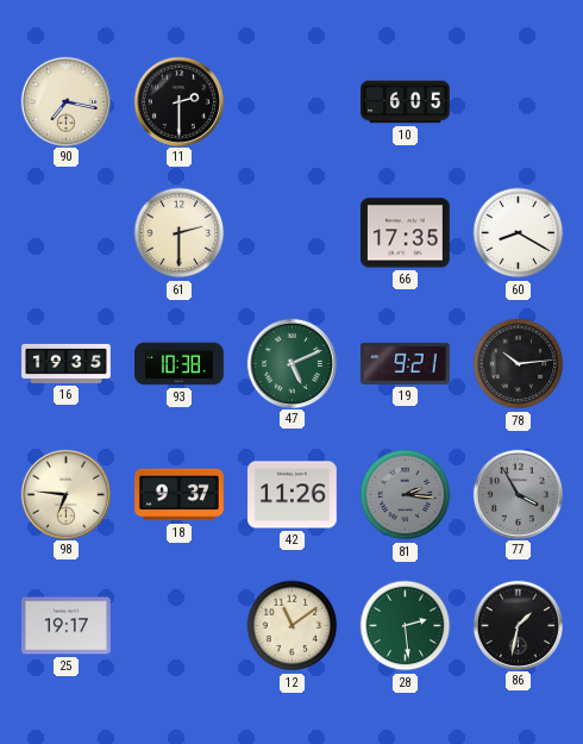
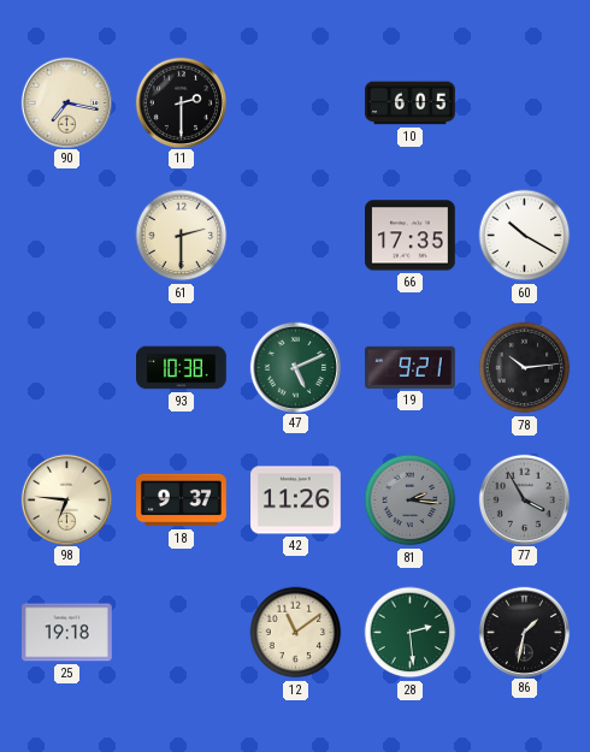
60: 8:20 -> 10:20
16: 19:35 -> none
25: 19:17 -> 19:18
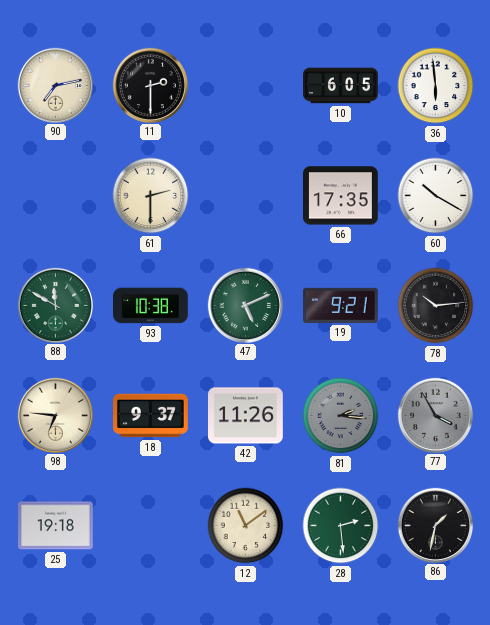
90: 7:17 -> 7:13
36: none -> 5:59
88: none -> 11:50
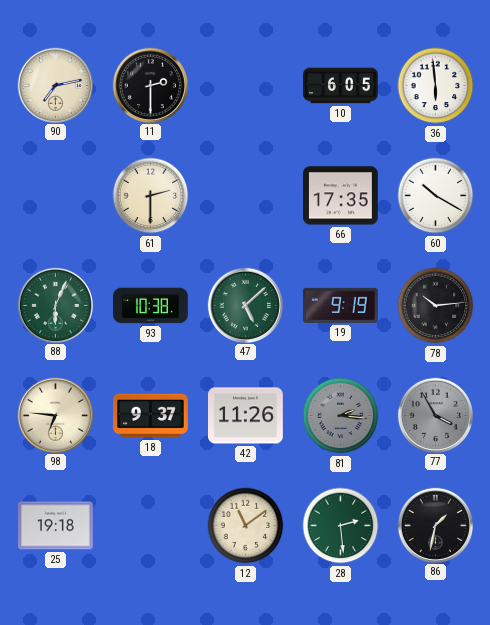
88: 11:50 -> 6:04
47: 5:11 -> 5:08
19: 9:21 -> 9:19
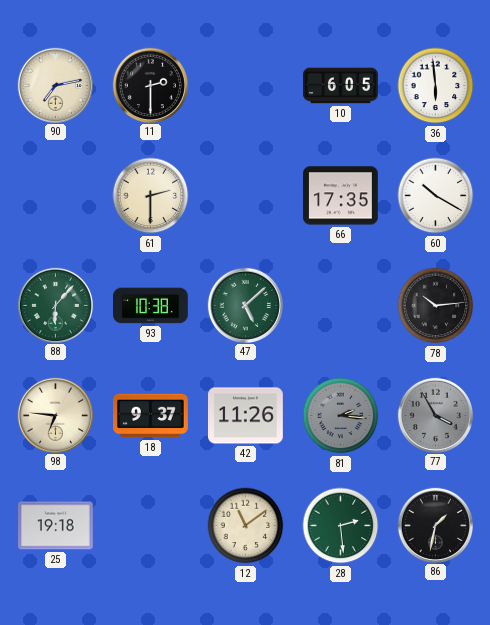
88: 6:04 -> 6:07
19: 9:19 -> none
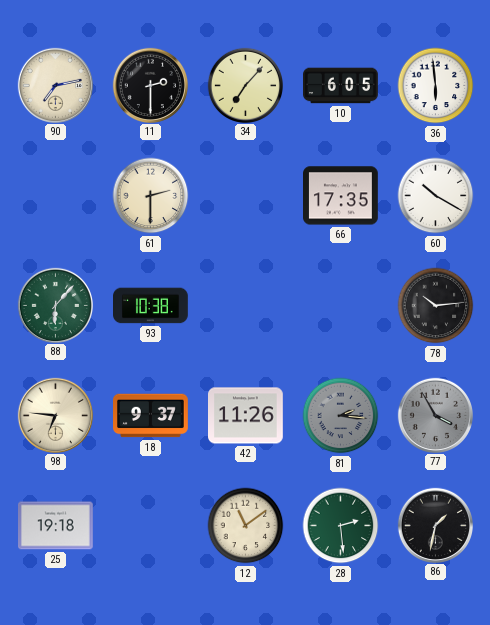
34: none -> 7:07
47: 5:08 -> none
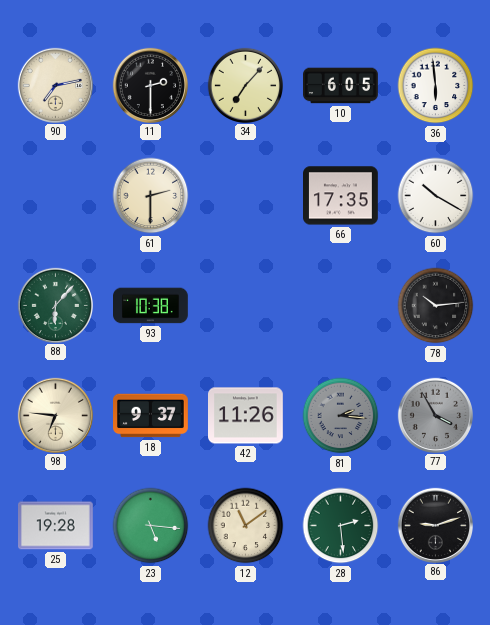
25: 19:18 -> 19:28
23: none -> 5:16
86: 1:32 -> 9:12
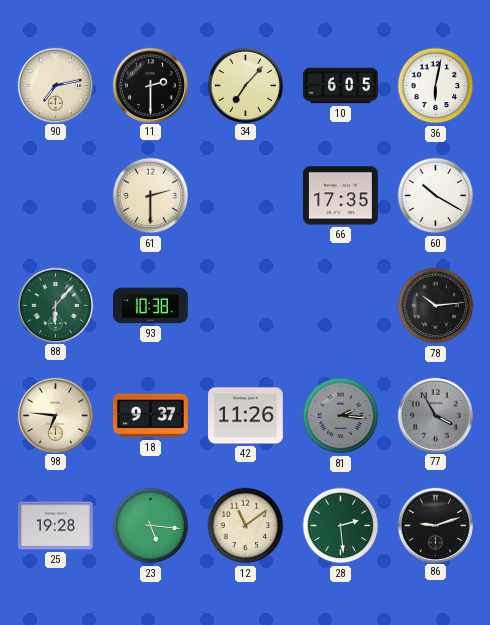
36: 5:59 -> 6:02
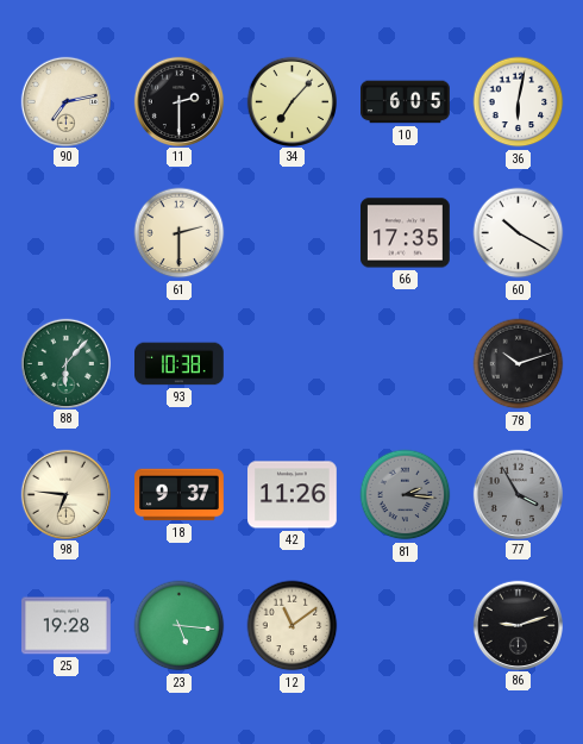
78: 10:14 -> 10:12
28: 2:29 -> none
